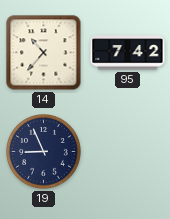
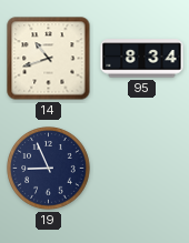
14: 10:37 -> 10:42
95: 7:42 -> 8:34
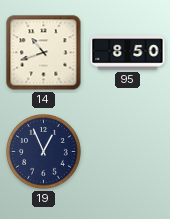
95: 8:34 -> 8:50
19: 8:56 -> 12:56
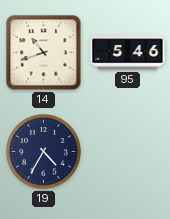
95: 8:50 -> 5:46
19: 12:56 -> 4:35
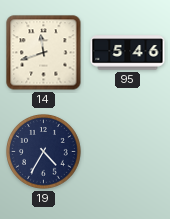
14: 10:42 -> 11:42
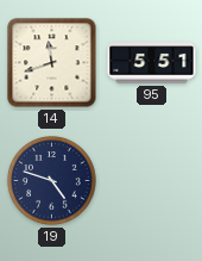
95: 5:46 -> 5:51
19: 4:35 -> 4:48
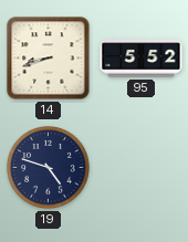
14: 11:42 -> 8:42
95: 5:51 -> 5:52
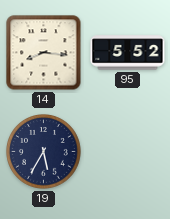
14: 8:42 -> 8:16
19: 4:48 -> 5:35
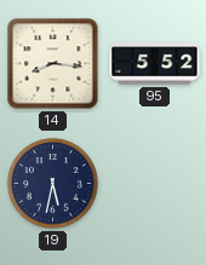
19: 5:35 -> 5:32
